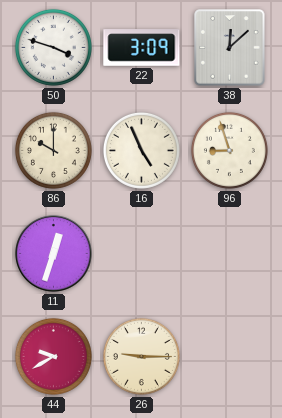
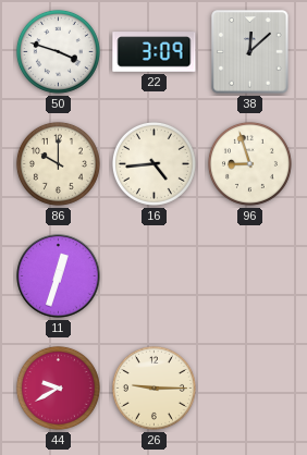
16: 4:56 -> 4:44
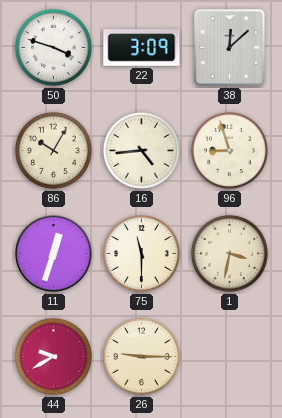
86: 10:00 -> 10:05
75: none -> 11:30
1: none -> 3:32
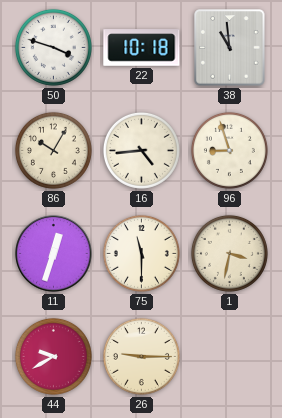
22: 3:09 -> 10:18
38: 12:08 -> 10:59
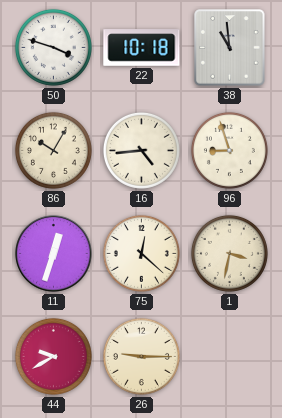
75: 11:30 -> 12:22
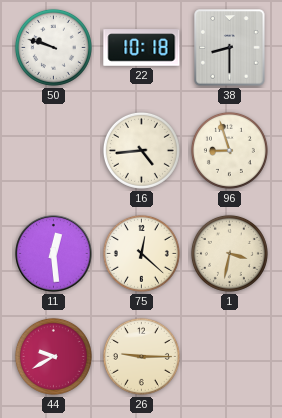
50: 3:48 -> 9:48
38: 10:59 -> 8:30
86: 10:05 -> none
11: 12:33 -> 12:29
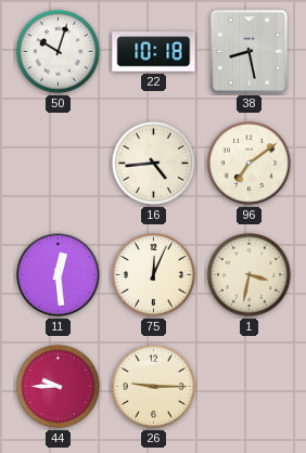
50: 9:48 -> 10:03
38: 8:30 -> 8:28
96: 8:57 -> 7:09
75: 12:22 -> 12:04
44: 9:40 -> 9:45
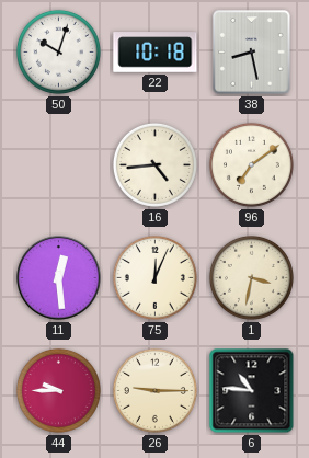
6: none -> 10:46
